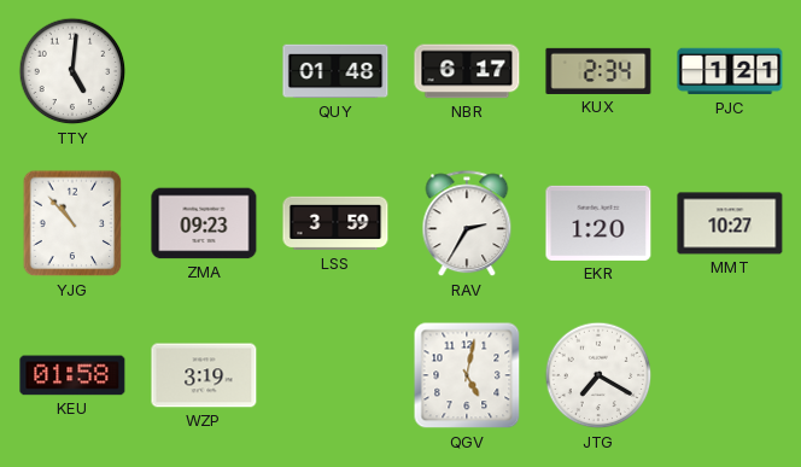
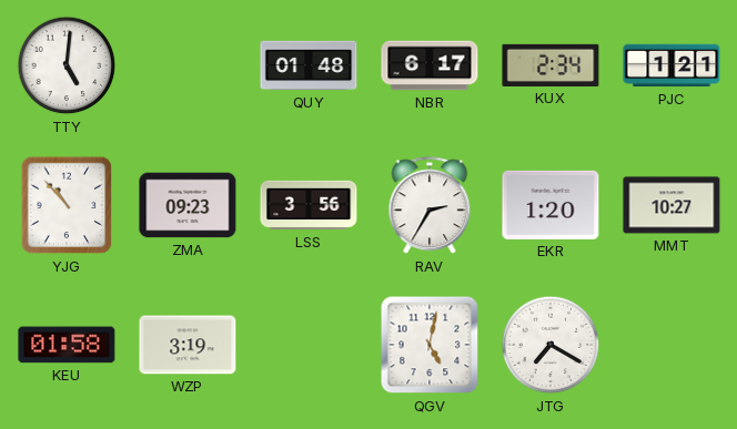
LSS: 3:59 -> 3:56
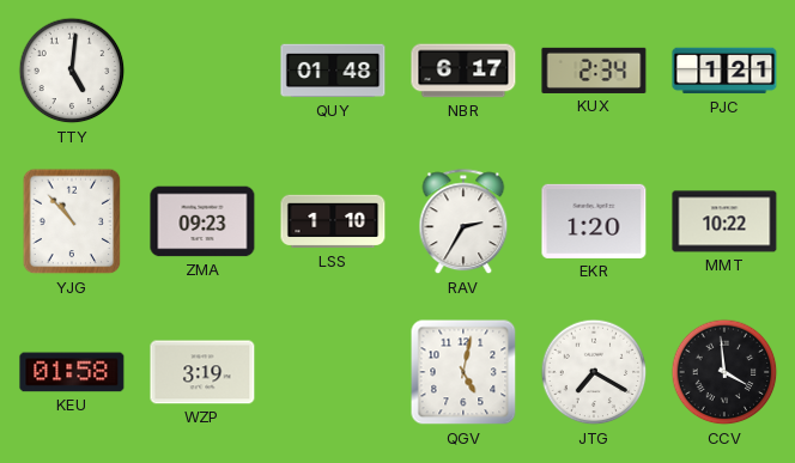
LSS: 3:56 -> 1:10
MMT: 10:27 -> 10:22
CCV: none -> 3:59
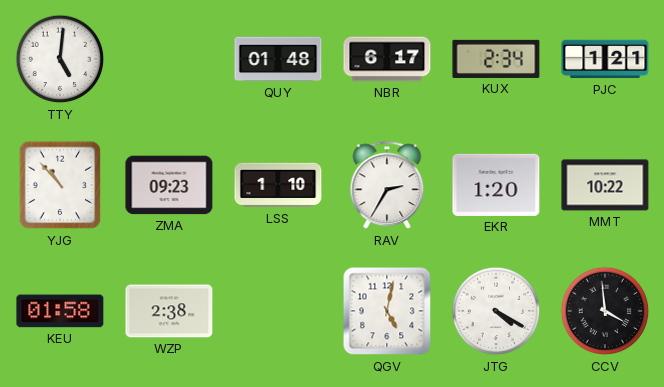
WZP: 3:19 -> 2:38
JTG: 7:20 -> 4:20
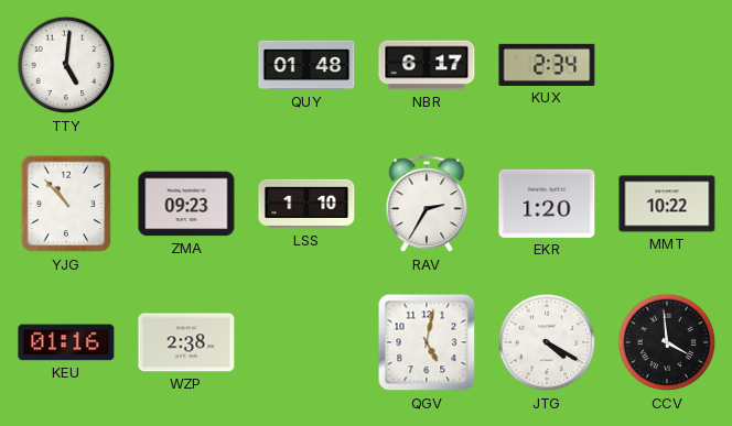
PJC: 1:21 -> none
KEU: 01:58 -> 01:16
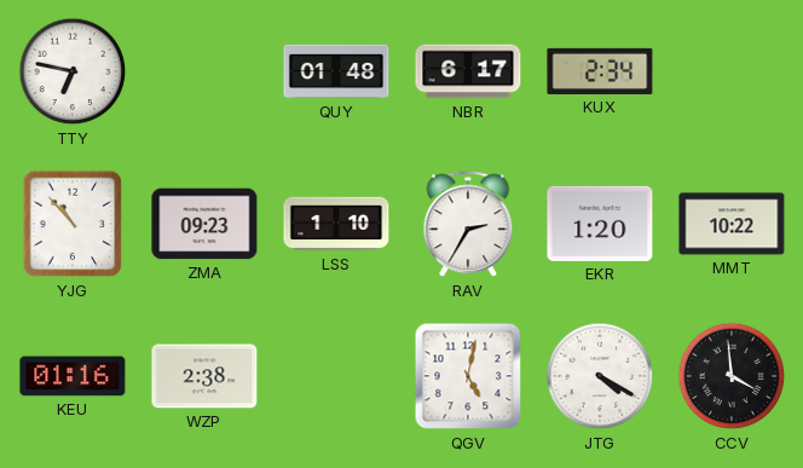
TTY: 5:01 -> 6:47
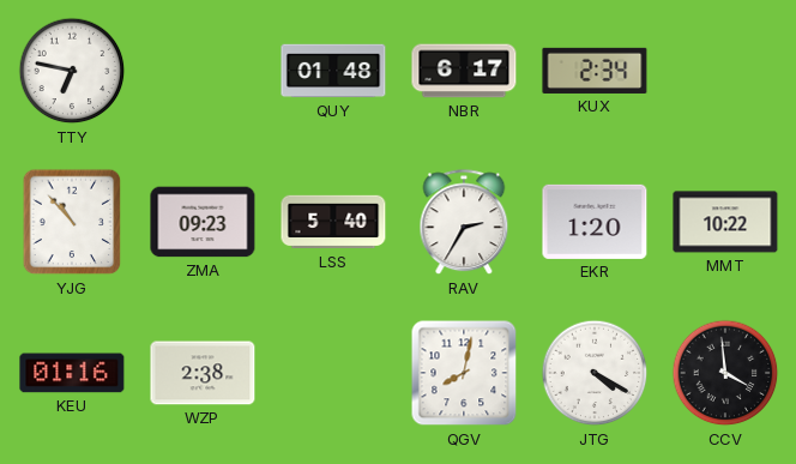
LSS: 1:10 -> 5:40
QGV: 5:02 -> 8:02
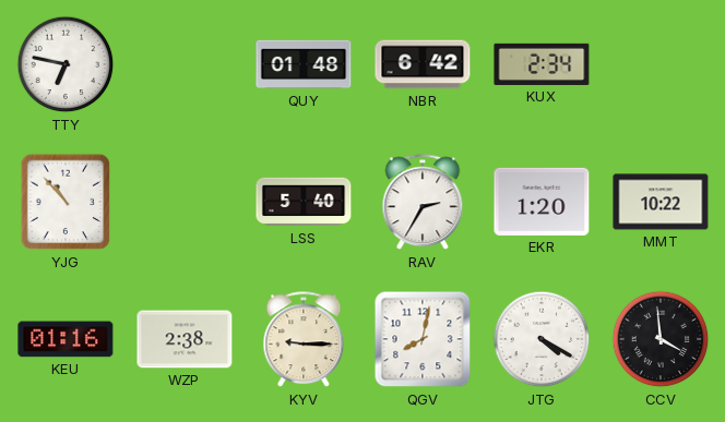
NBR: 6:17 -> 6:42
ZMA: 09:23 -> none
KYV: none -> 9:15
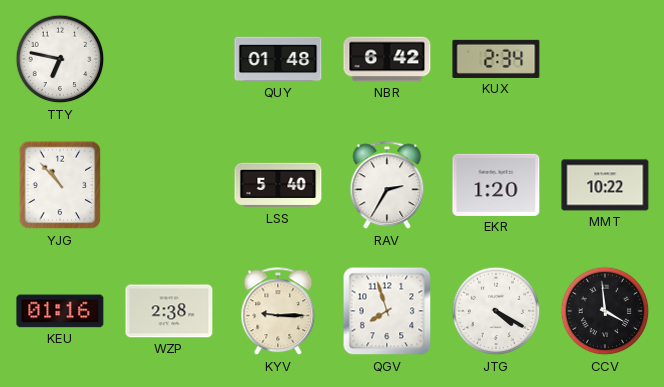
QGV: 8:02 -> 7:57
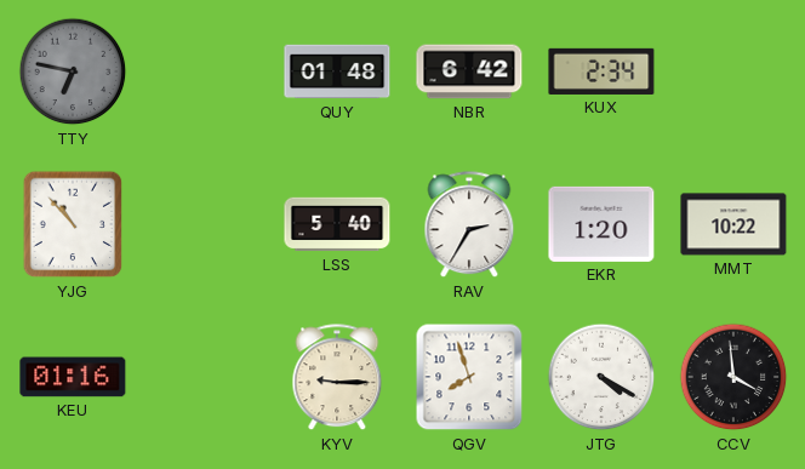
TTY dial: white -> grey
WZP: 2:38 -> none
